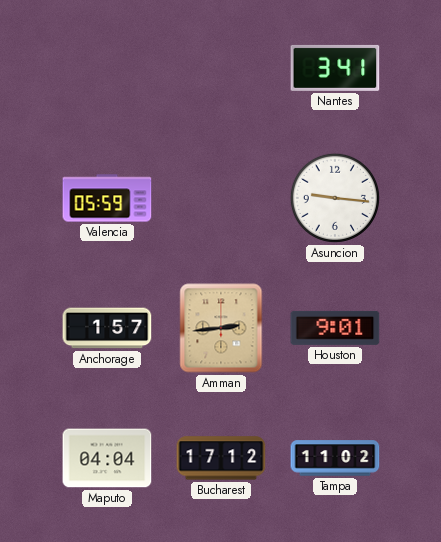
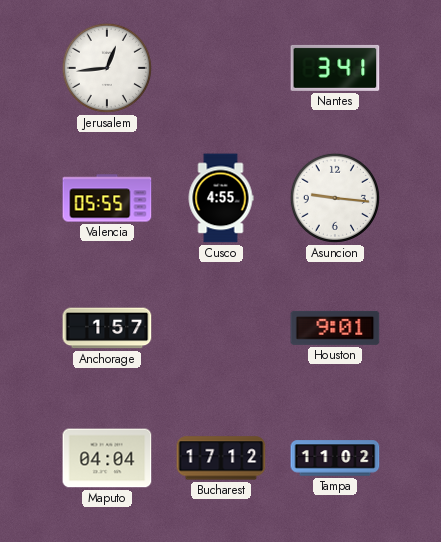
Jerusalem: none -> 12:44
Valencia: 05:59 -> 05:55
Cusco: none -> 4:55
Amman: 2:44 -> none
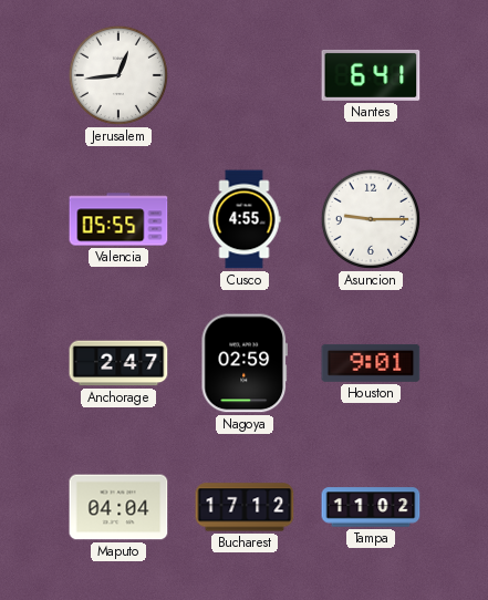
Nantes: 3:41 -> 6:41
Asuncion: 9:16 -> 9:15
Anchorage: 1:57 -> 2:47
Nagoya: none -> 02:59
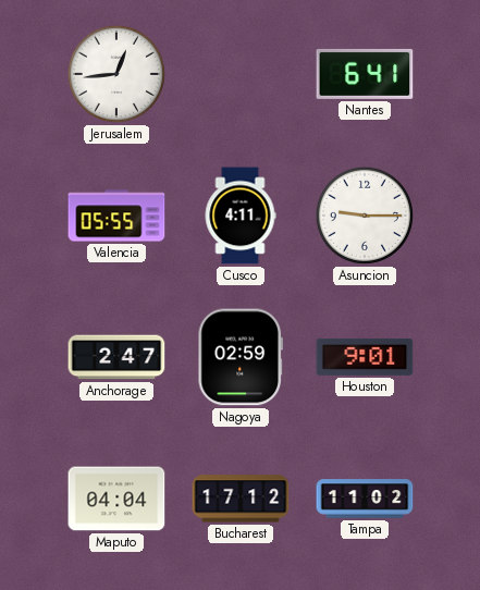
Cusco: 4:55 -> 4:11
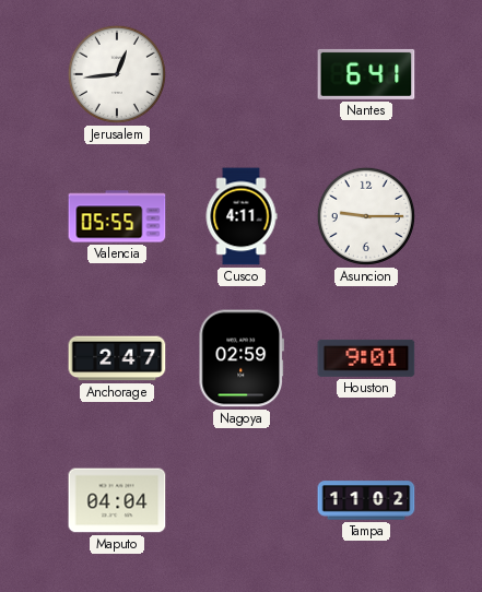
Bucharest: 17:12 -> none
